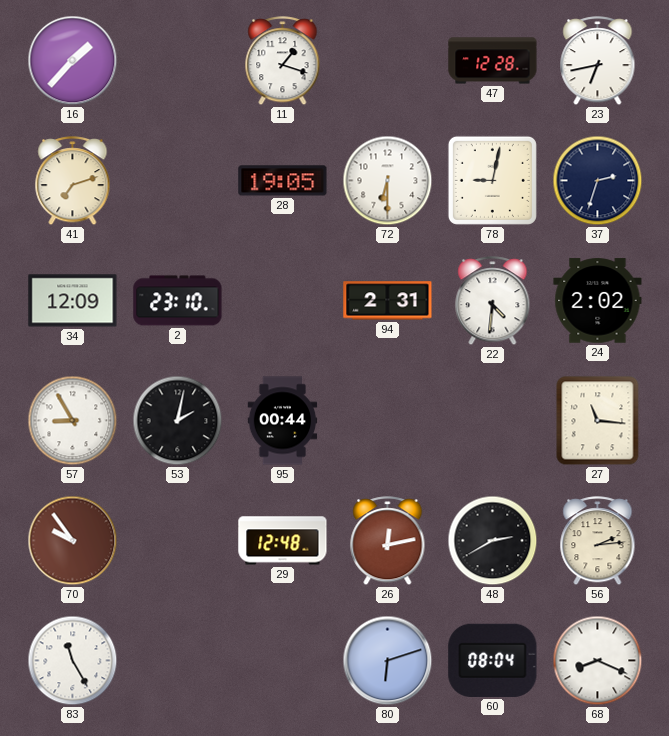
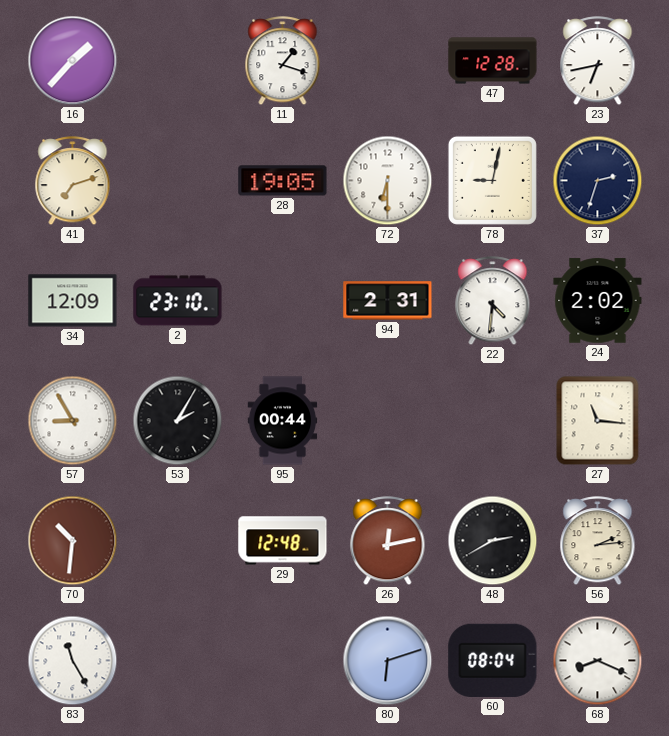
53: 2:02 -> 2:05
70: 9:54 -> 10:31
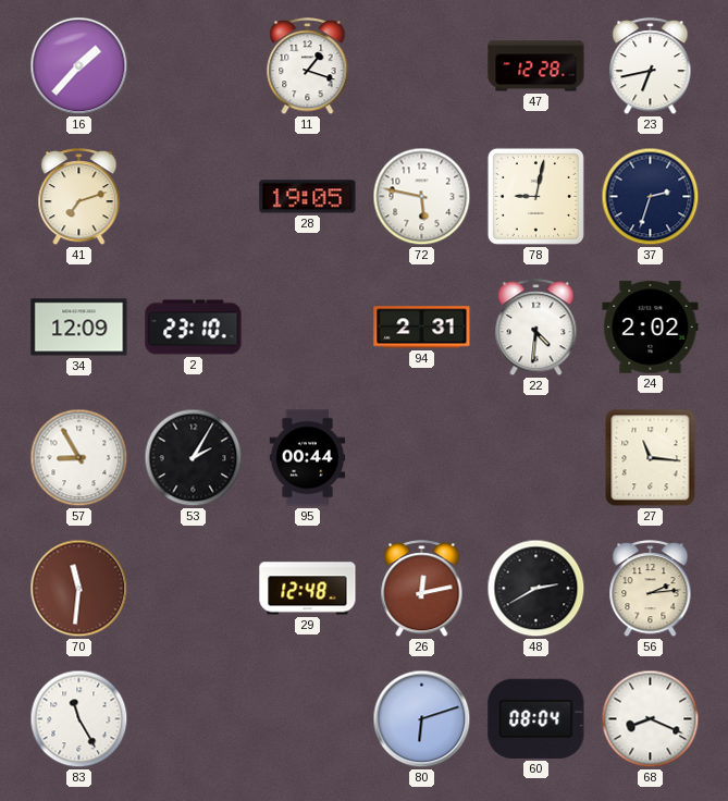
72: 6:30 -> 5:47
70: 10:31 -> 11:31
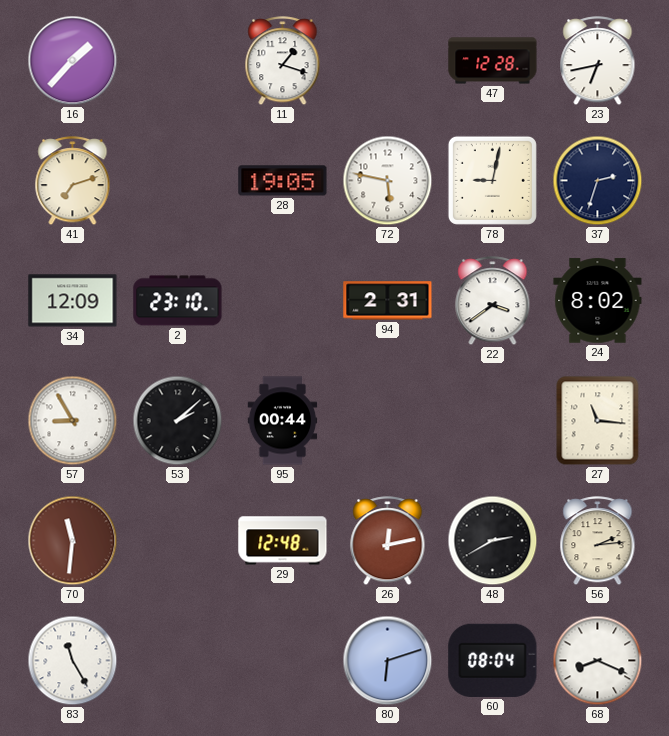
22: 4:31 -> 3:39
24: 2:02 -> 8:02
53: 2:05 -> 2:08
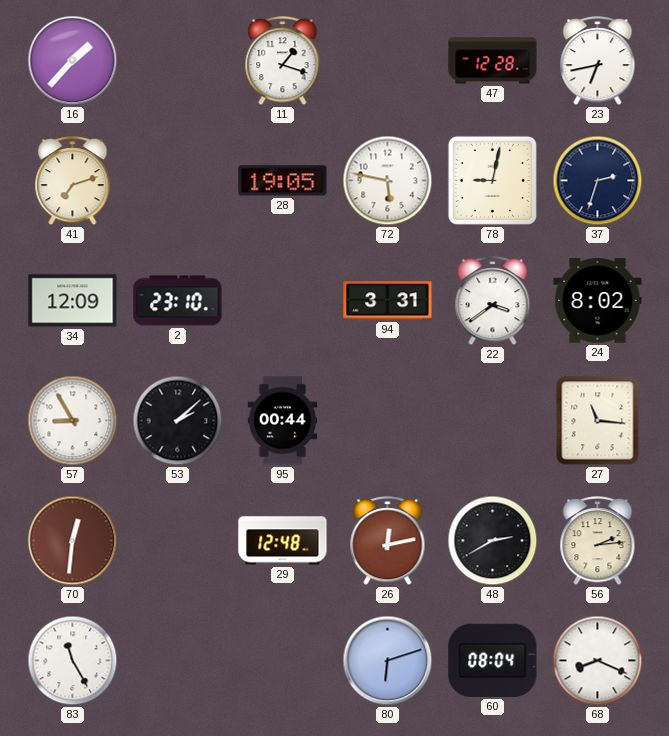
94: 2:31 -> 3:31
70: 11:31 -> 12:31
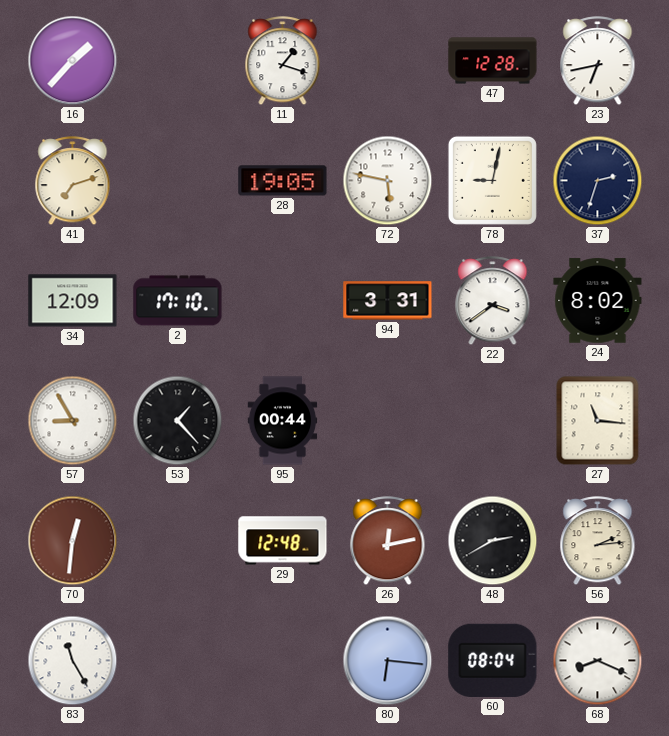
2: 23:10 -> 17:10
53: 2:08 -> 1:23
80: 6:12 -> 6:16
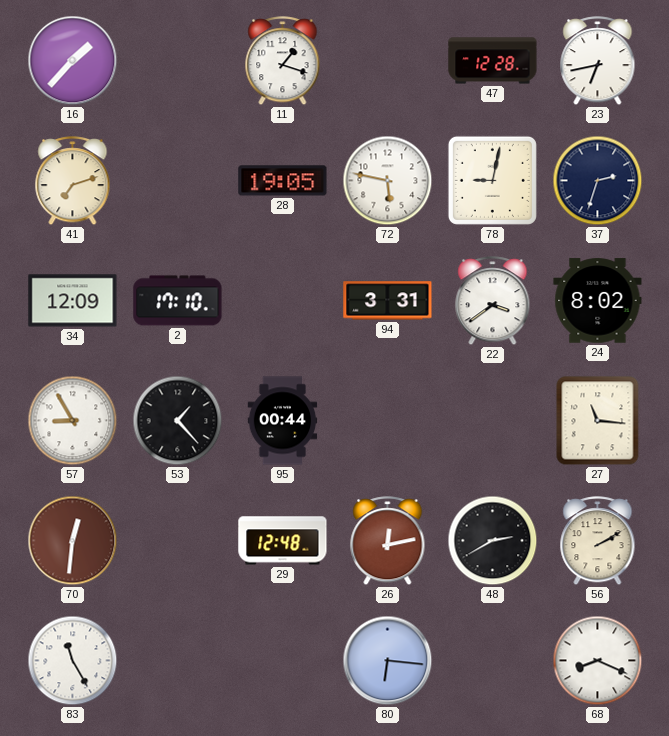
56: 2:14 -> 2:10
60: 08:04 -> none
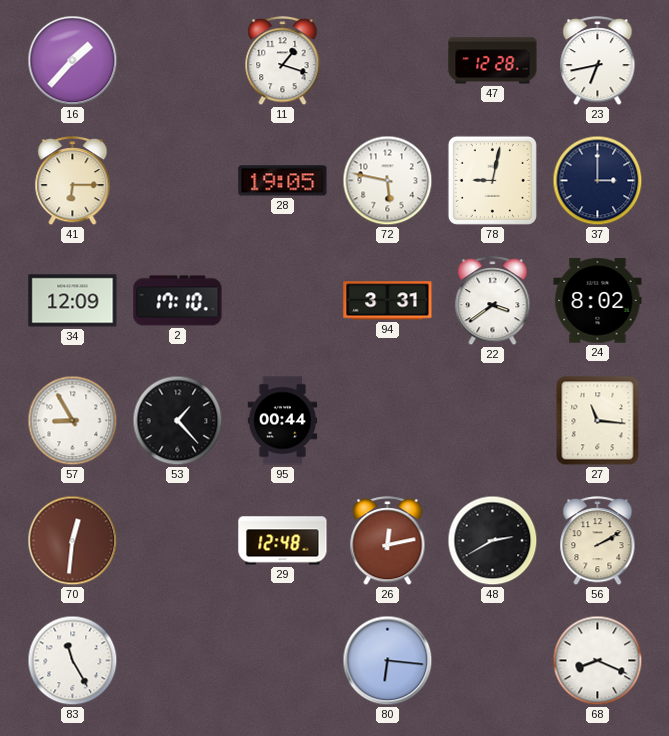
41: 7:12 -> 6:15
37: 2:33 -> 3:00
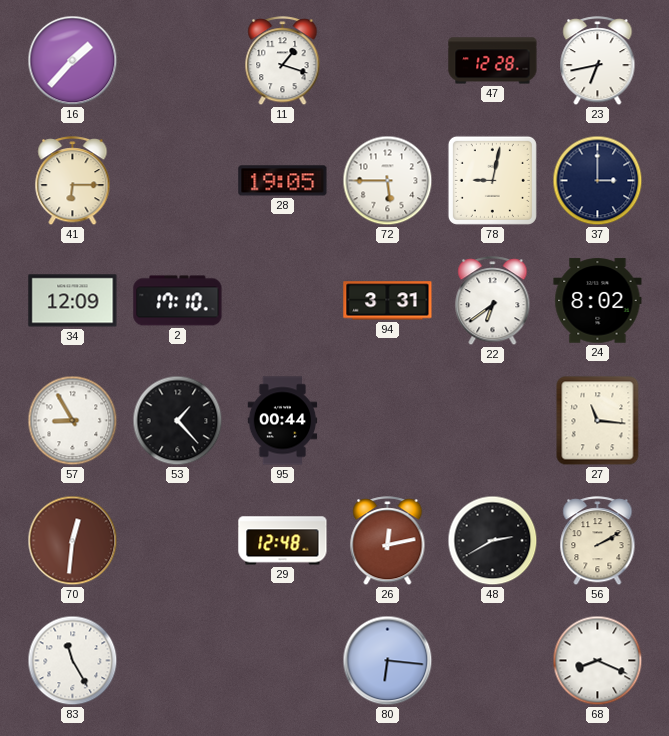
72: 5:47 -> 5:45
22: 3:39 -> 6:39
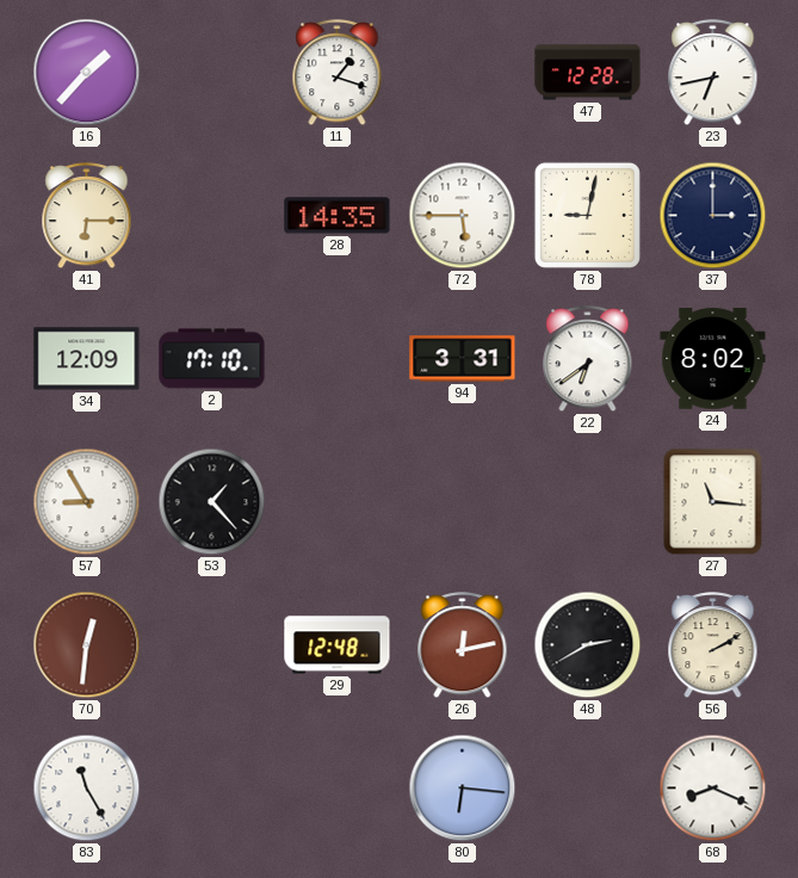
28: 19:05 -> 14:35
95: 00:44 -> none
